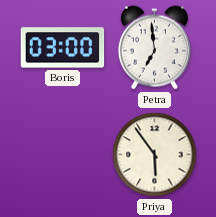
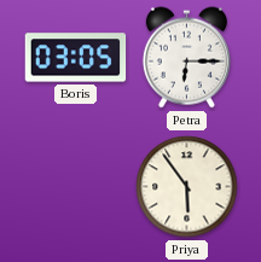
Boris: 03:00 -> 03:05
Petra: 6:59 -> 6:15
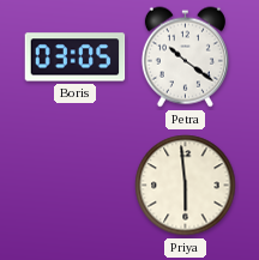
Petra: 6:15 -> 10:21
Priya: 5:54 -> 5:59
